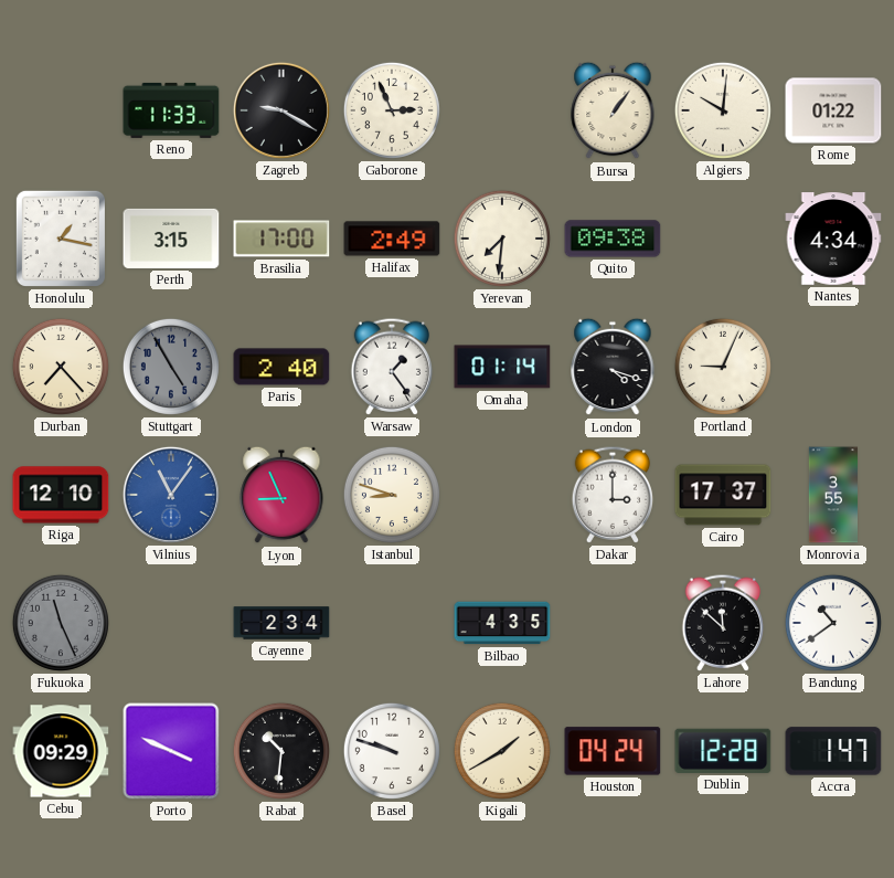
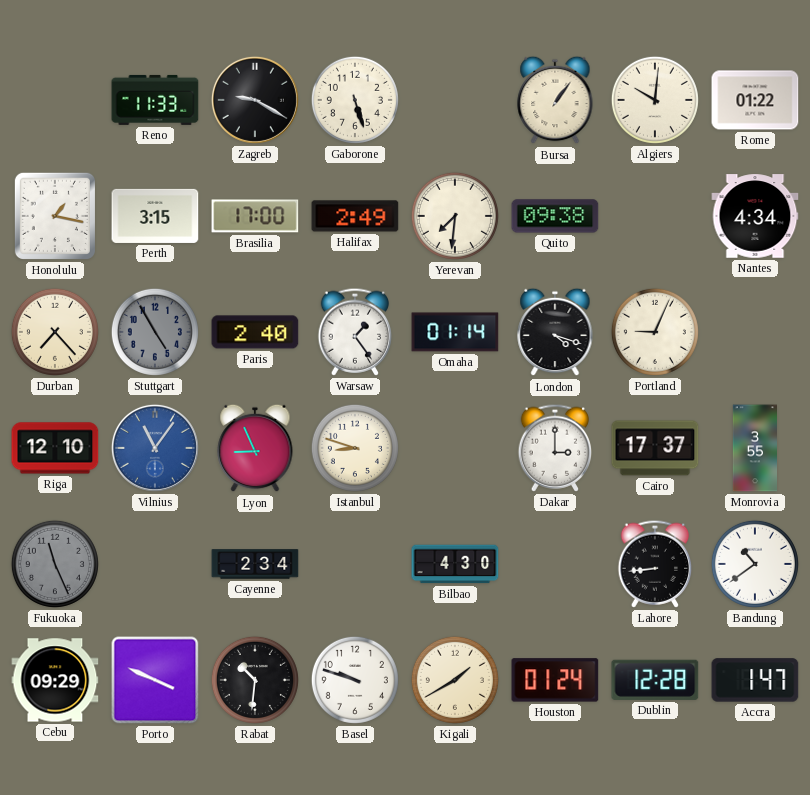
Gaborone: 2:56 -> 5:27
Bilbao: 4:35 -> 4:30
Lahore: 11:52 -> 8:44
Houston: 04:24 -> 01:24
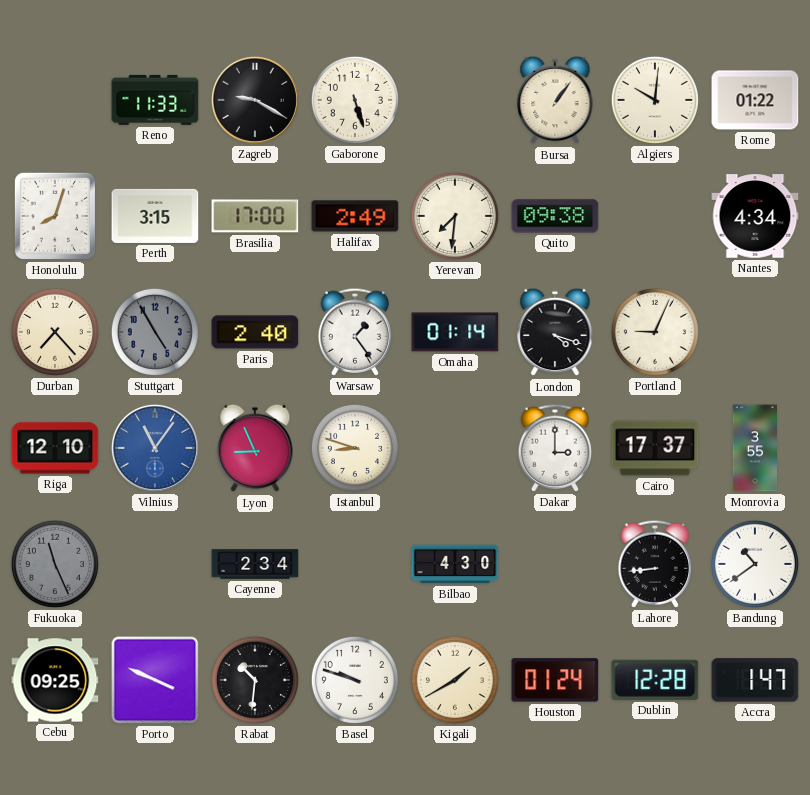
Honolulu: 1:17 -> 8:03
Cebu: 09:29 -> 09:25
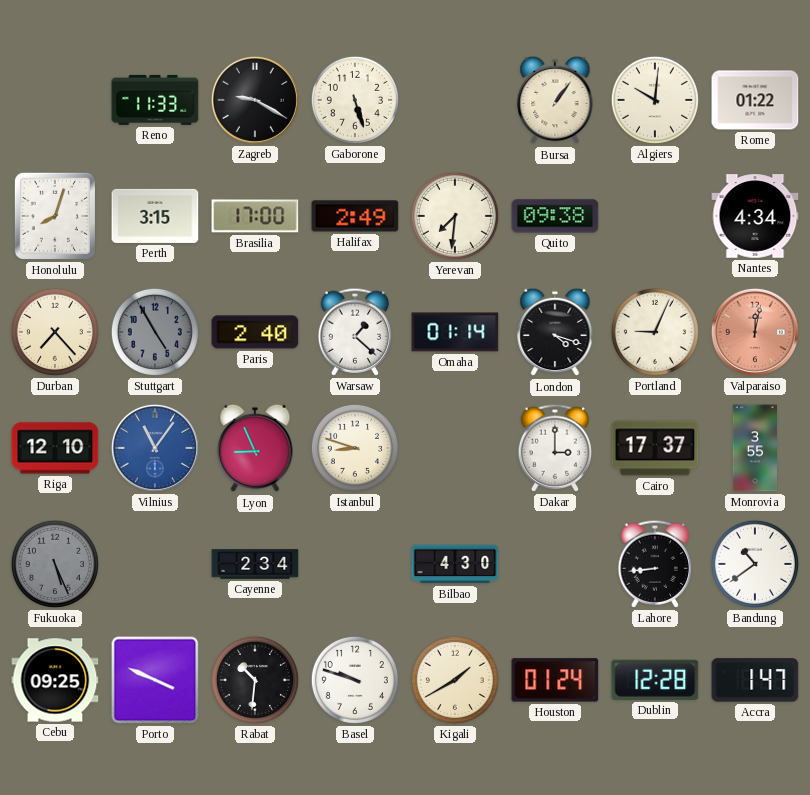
Warsaw: 1:24 -> 1:22
Valparaiso: none -> 12:02
Fukuoka: 11:26 -> 5:26
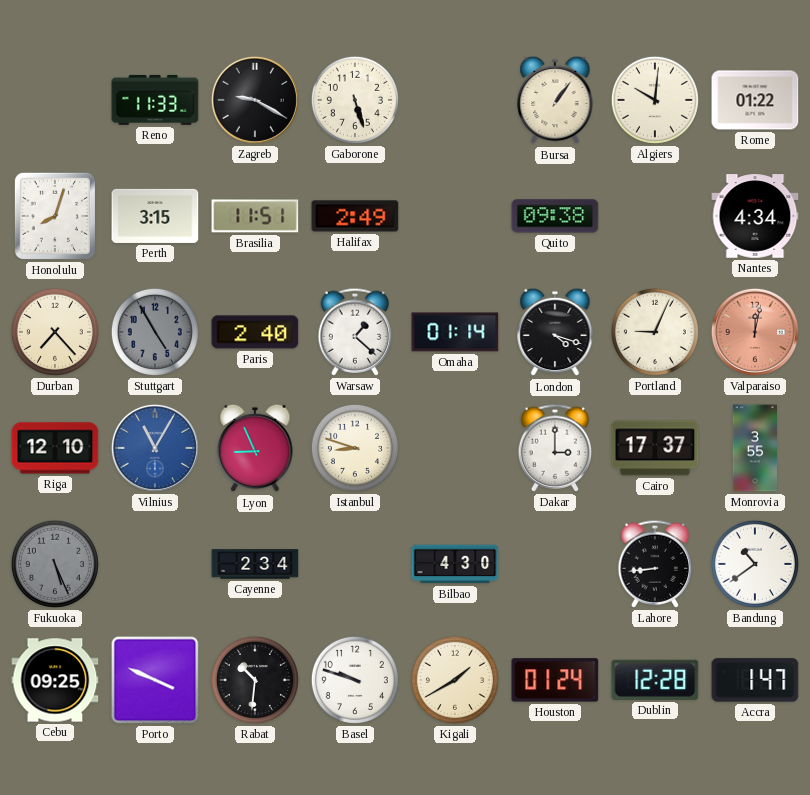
Brasilia: 17:00 -> 11:51
Yerevan: 7:31 -> none
Vilnius: 11:06 -> 11:05
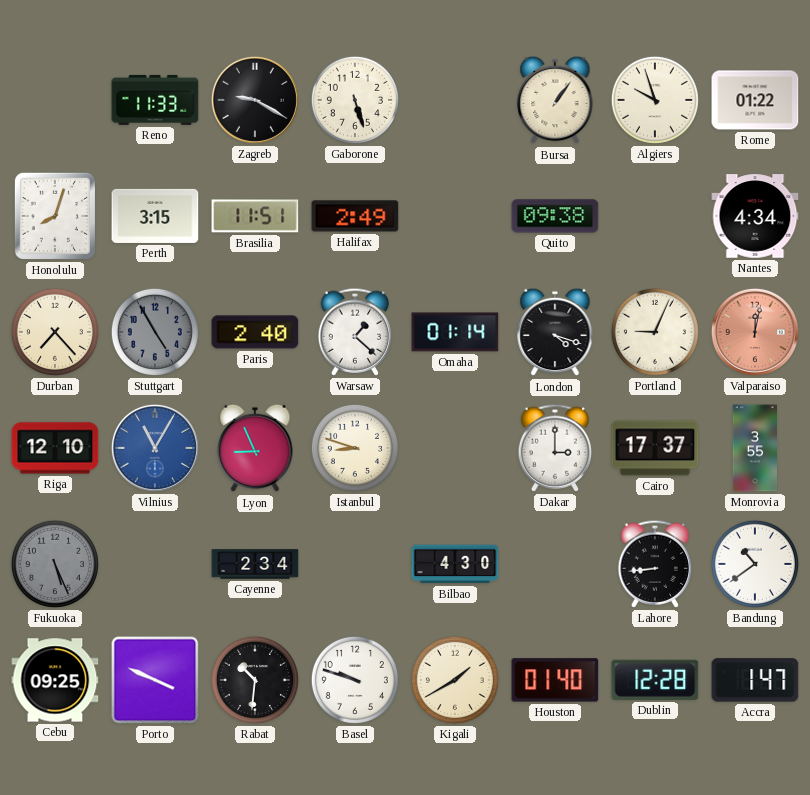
Algiers: 10:01 -> 9:57
Houston: 01:24 -> 01:40
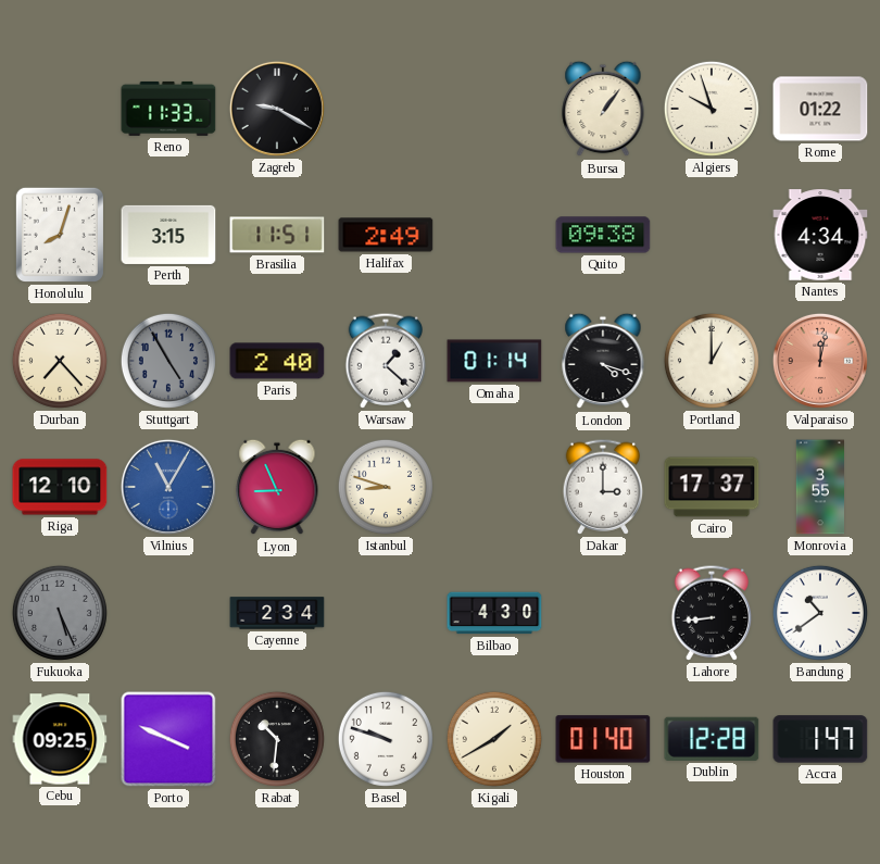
Gaborone: 5:27 -> none
Portland: 9:04 -> 1:00
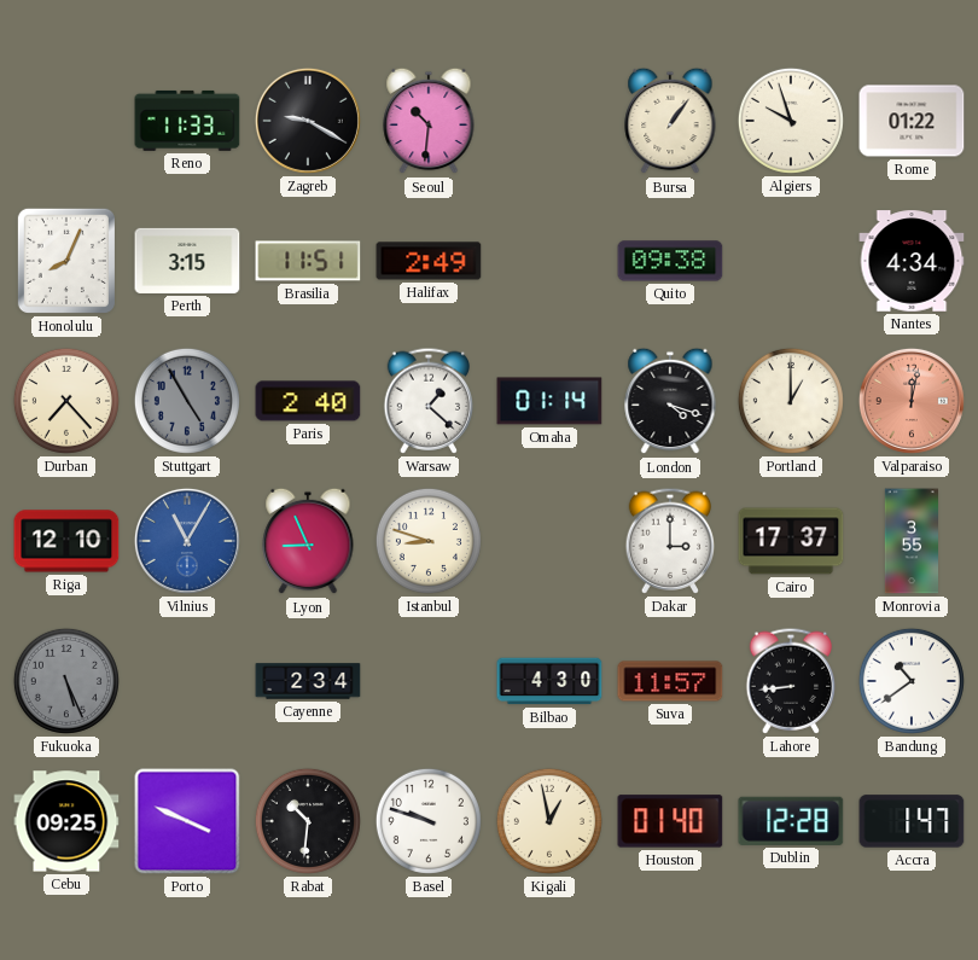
Seoul: none -> 10:31
Honolulu: 8:03 -> 8:04
Suva: none -> 11:57
Kigali: 1:40 -> 12:58
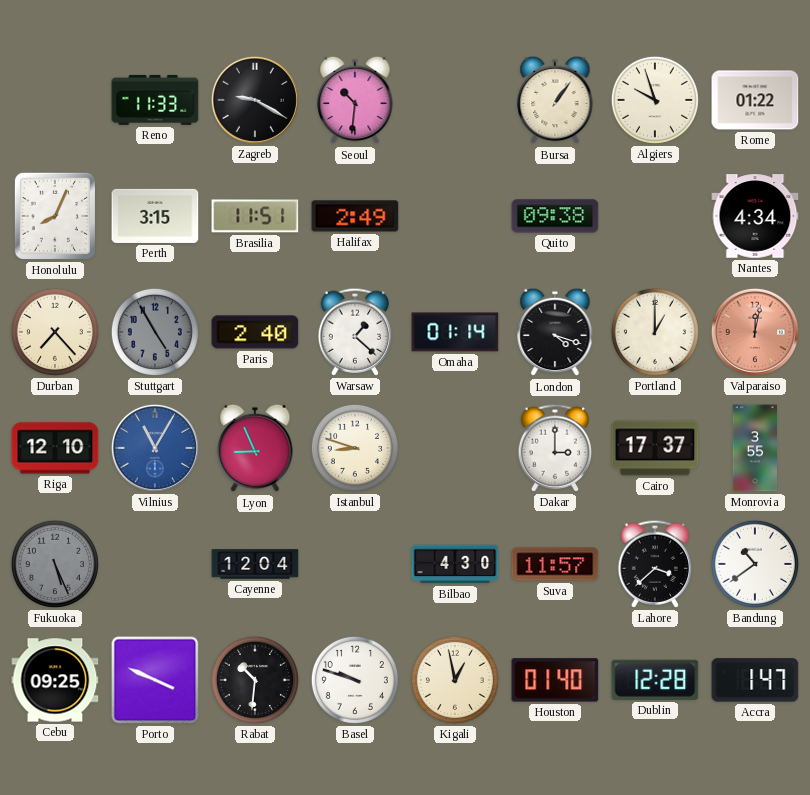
Cayenne: 2:34 -> 12:04
Lahore: 8:44 -> 3:38
